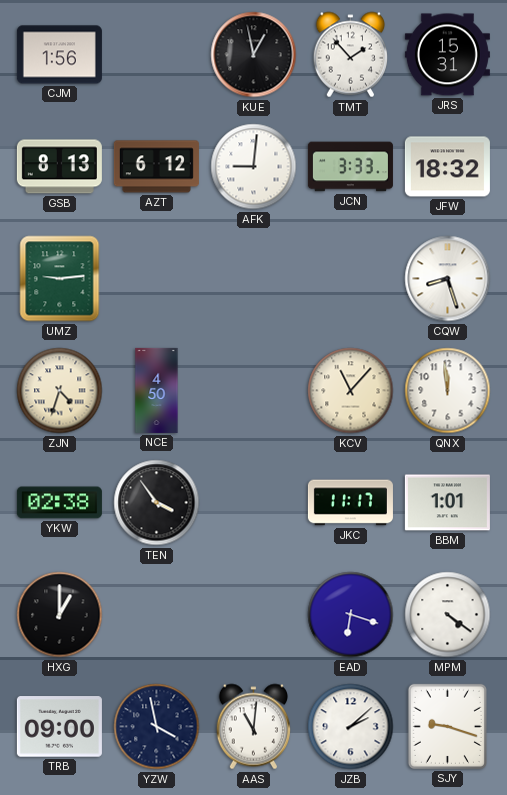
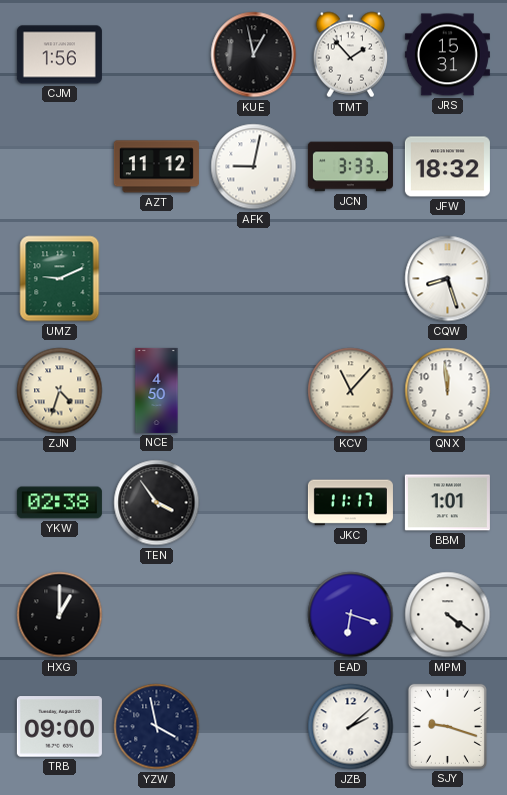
GSB: 8:13 -> none
AZT: 6:12 -> 11:12
AFK: 9:01 -> 9:02
UMZ: 9:14 -> 9:11
AAS: 11:01 -> none
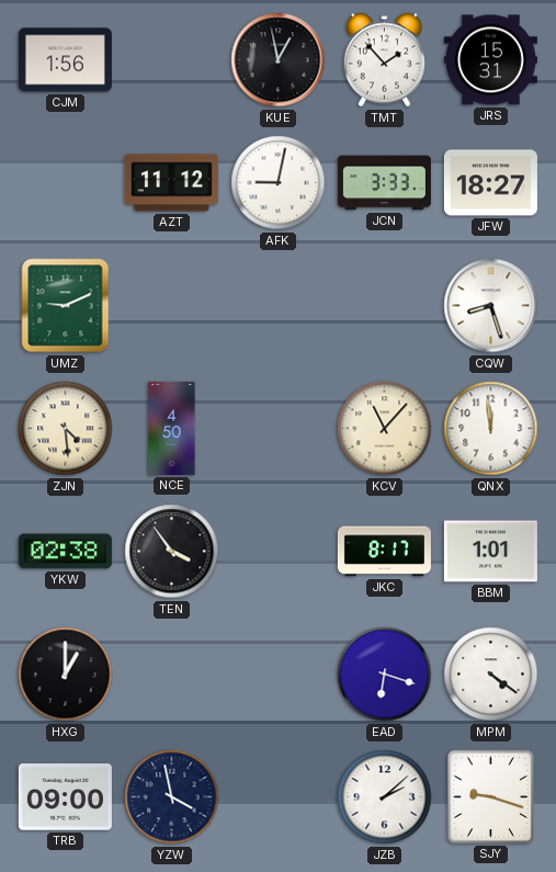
JFW: 18:32 -> 18:27
ZJN: 4:33 -> 4:29
JKC: 11:17 -> 8:17
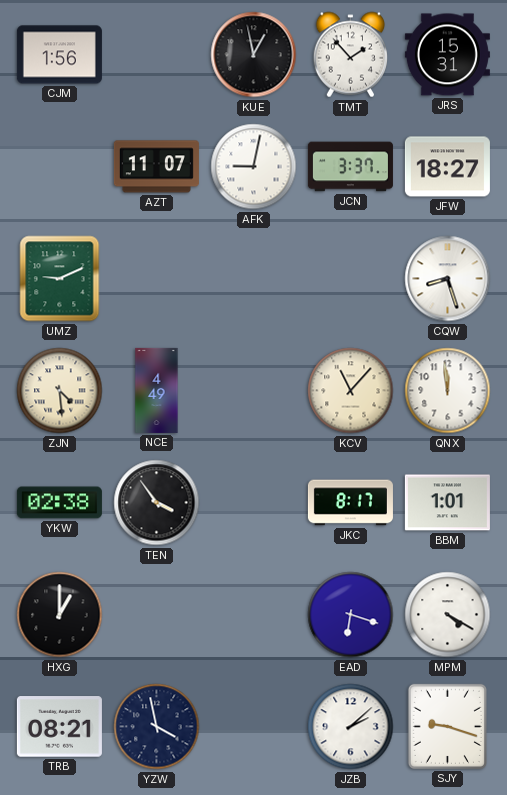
AZT: 11:12 -> 11:07
JCN: 3:33 -> 3:37
NCE: 4:50 -> 4:49
MPM: 4:21 -> 4:20
TRB: 09:00 -> 08:21
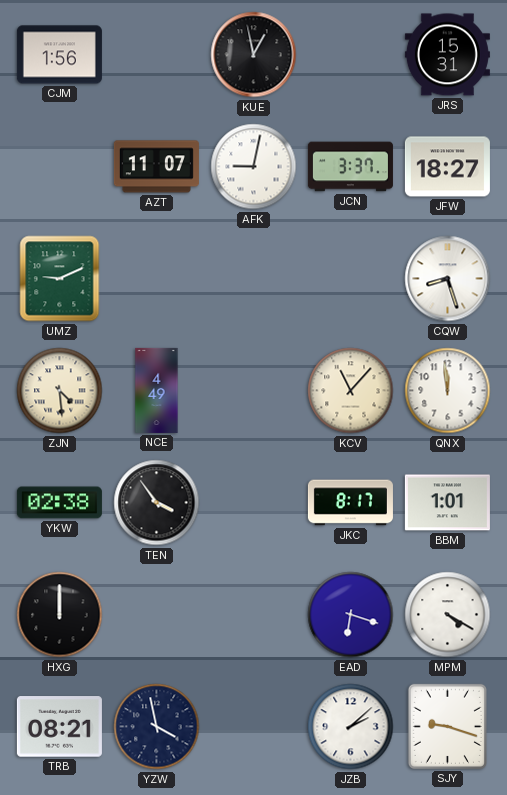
TMT: 1:53 -> none
HXG: 1:00 -> 12:00
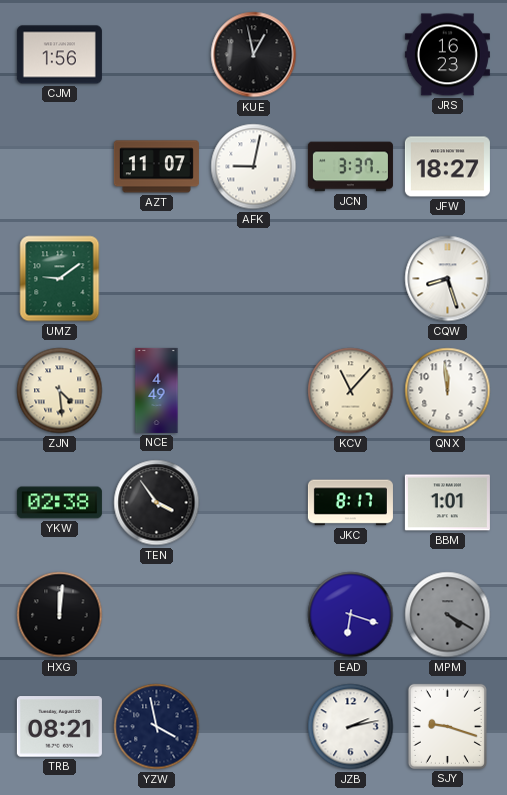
JRS: 15:31 -> 16:23
UMZ: 9:11 -> 9:09
HXG: 12:00 -> 12:01
MPM dial: white -> grey
JZB: 2:08 -> 2:13
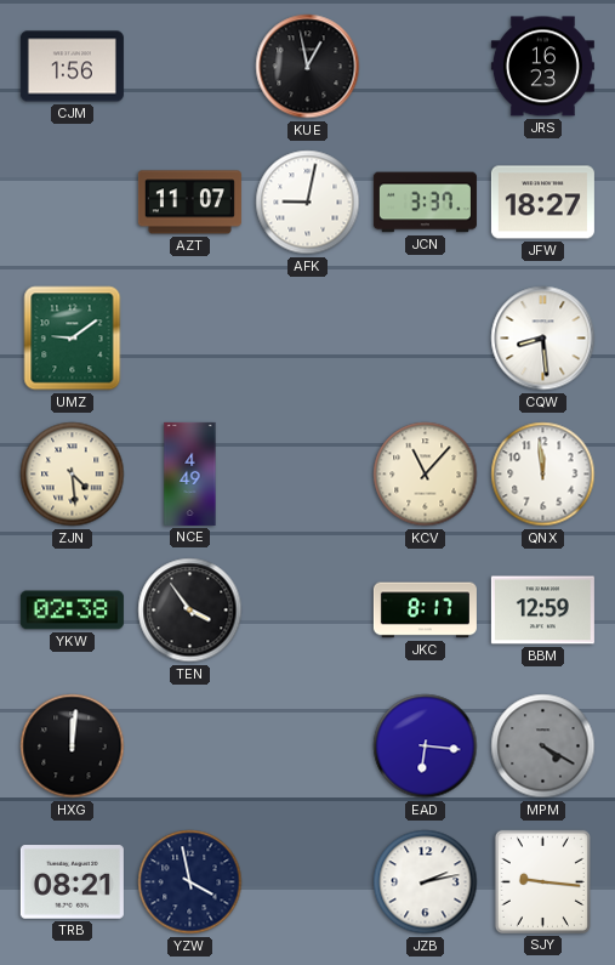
CQW: 8:27 -> 8:29
BBM: 1:01 -> 12:59
EAD: 6:18 -> 6:16
SJY: 9:18 -> 9:16
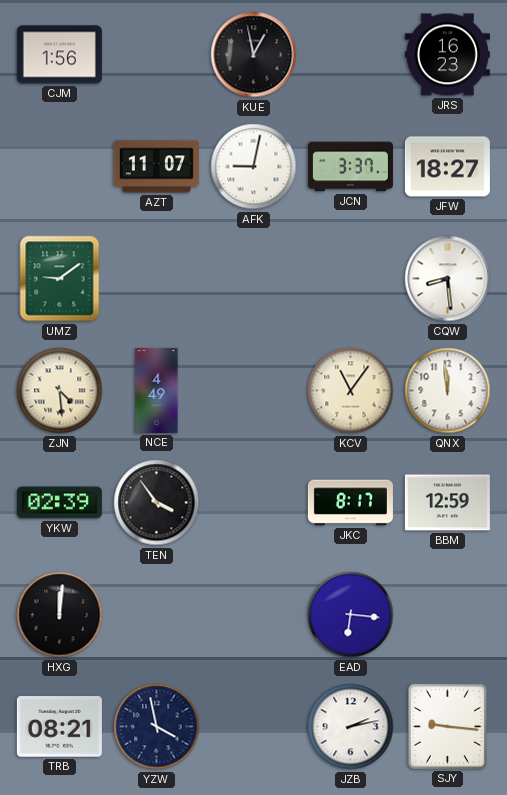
KCV: 11:07 -> 11:06
YKW: 02:38 -> 02:39
MPM: 4:20 -> none
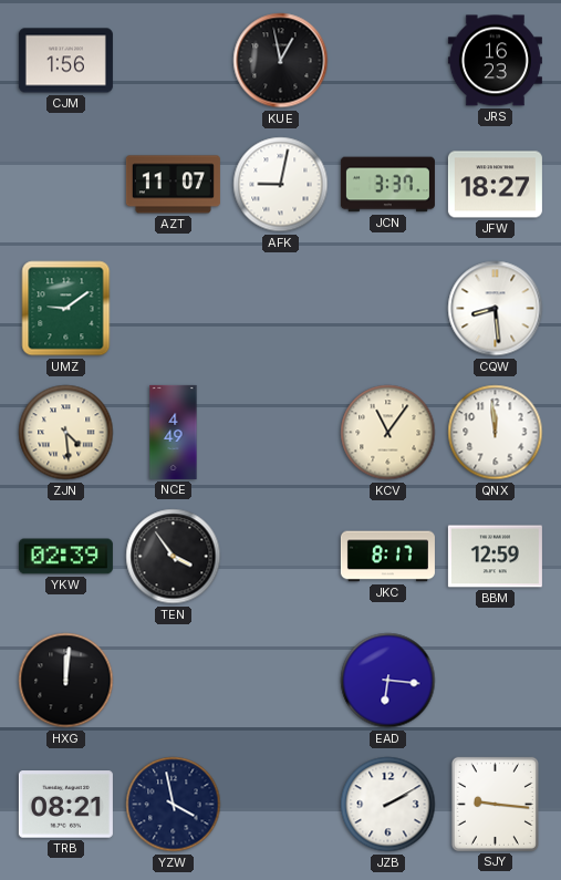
JZB: 2:13 -> 2:10
